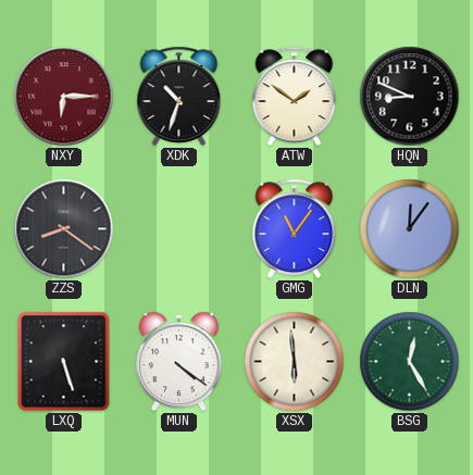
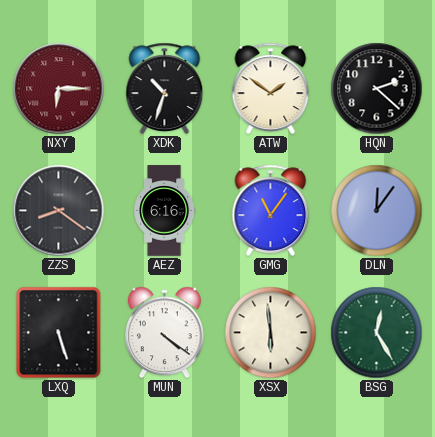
HQN: 8:49 -> 2:22
AEZ: none -> 6:16
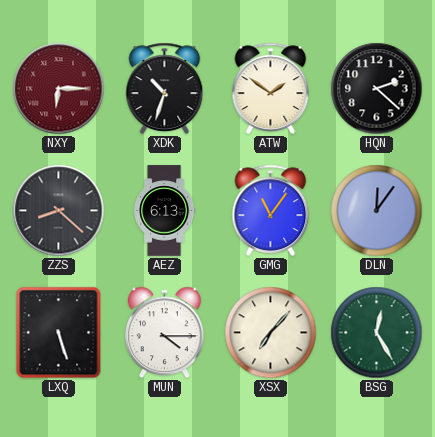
ZZS: 8:21 -> 8:22
AEZ: 6:16 -> 6:13
MUN: 4:21 -> 4:15
XSX: 5:59 -> 7:07
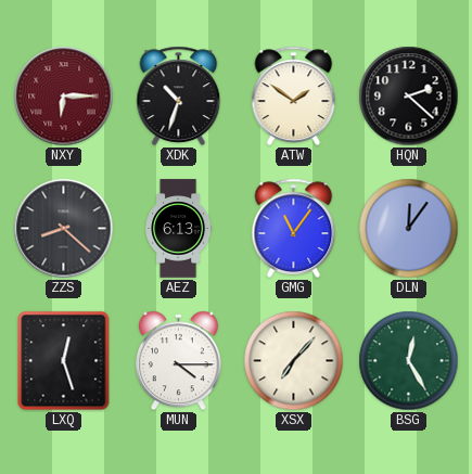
LXQ: 5:27 -> 12:27
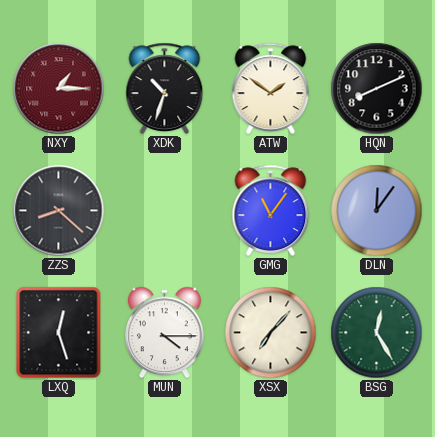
NXY: 6:15 -> 1:15
HQN: 2:22 -> 8:11
AEZ: 6:13 -> none
